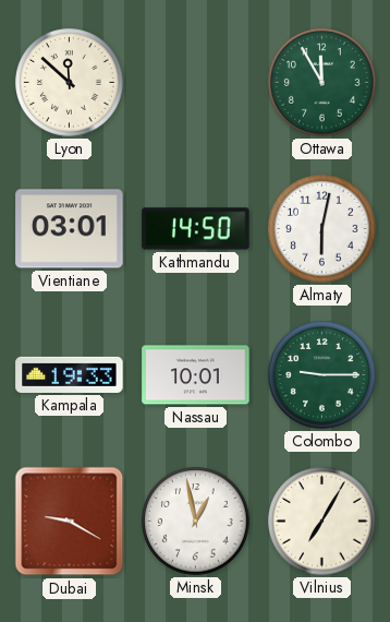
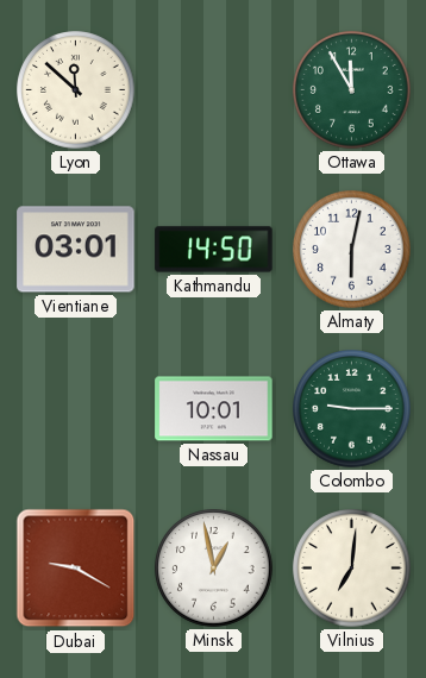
Kampala: 19:33 -> none
Vilnius: 7:05 -> 7:01
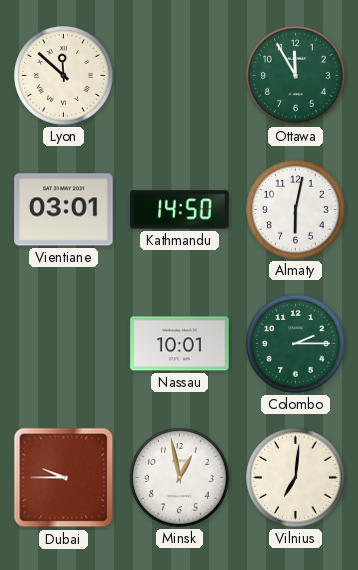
Colombo: 9:15 -> 2:15
Dubai: 9:20 -> 9:45
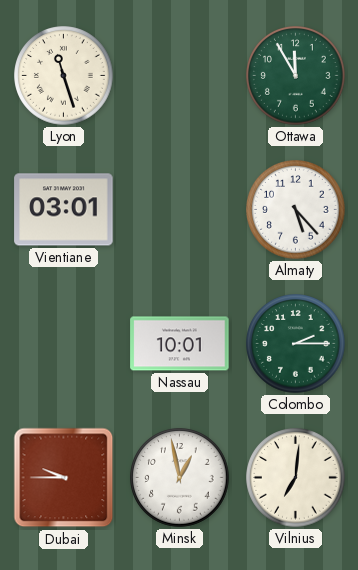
Lyon: 11:52 -> 11:27
Kathmandu: 14:50 -> none
Almaty: 6:02 -> 5:23
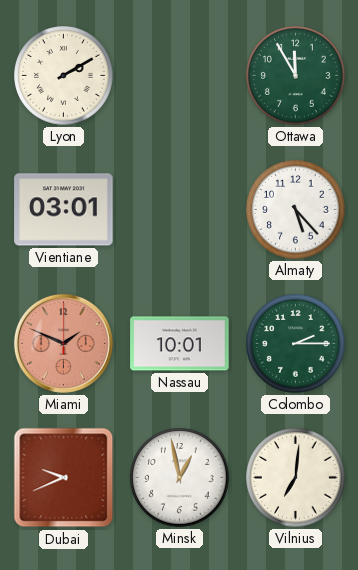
Lyon: 11:27 -> 2:10
Miami: none -> 1:49
Dubai: 9:45 -> 9:41
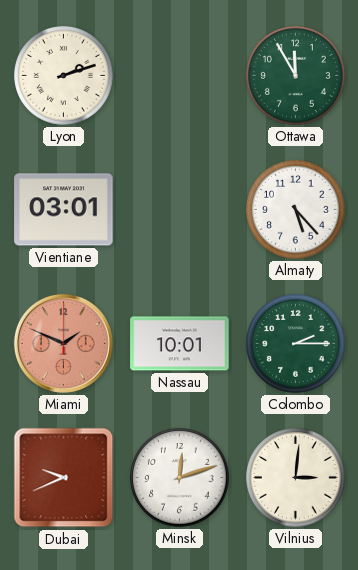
Lyon: 2:10 -> 2:12
Minsk: 12:58 -> 12:12
Vilnius: 7:01 -> 3:01
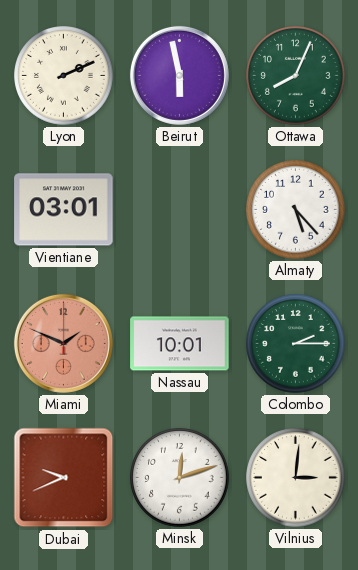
Lyon: 2:12 -> 2:11
Beirut: none -> 5:58
Ottawa: 11:55 -> 8:04
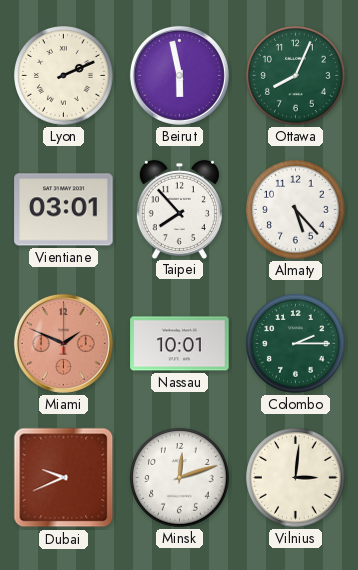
Taipei: none -> 7:53
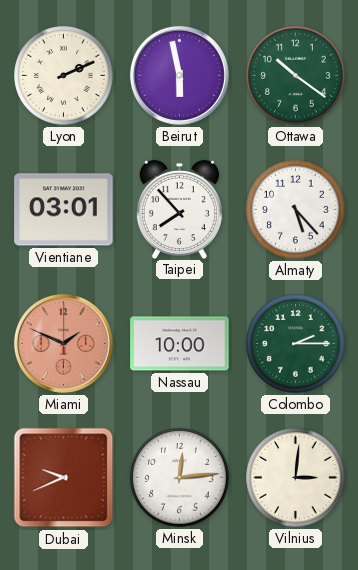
Ottawa: 8:04 -> 10:21
Nassau: 10:01 -> 10:00
Minsk: 12:12 -> 12:14
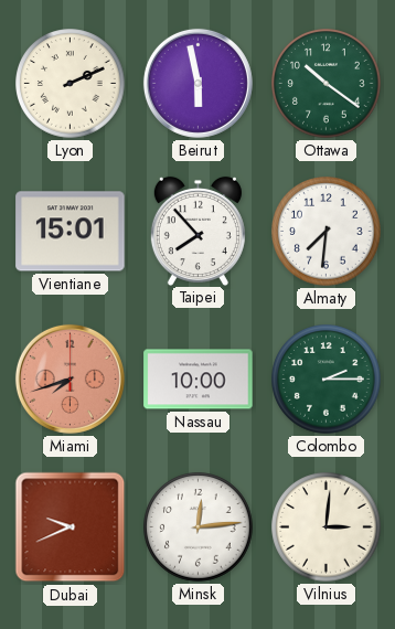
Vientiane: 03:01 -> 15:01
Almaty: 5:23 -> 7:31
Miami: 1:49 -> 7:42
